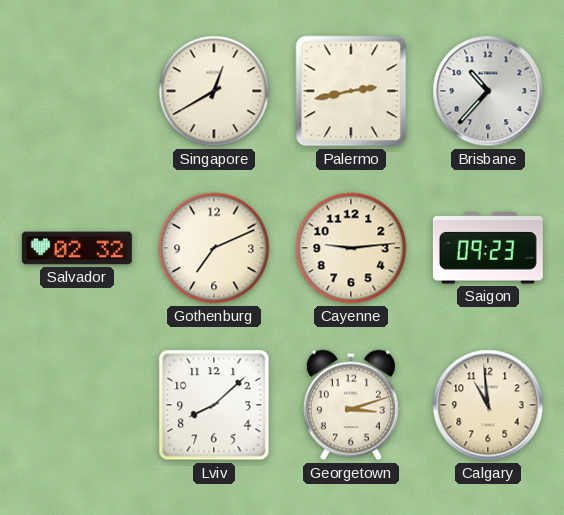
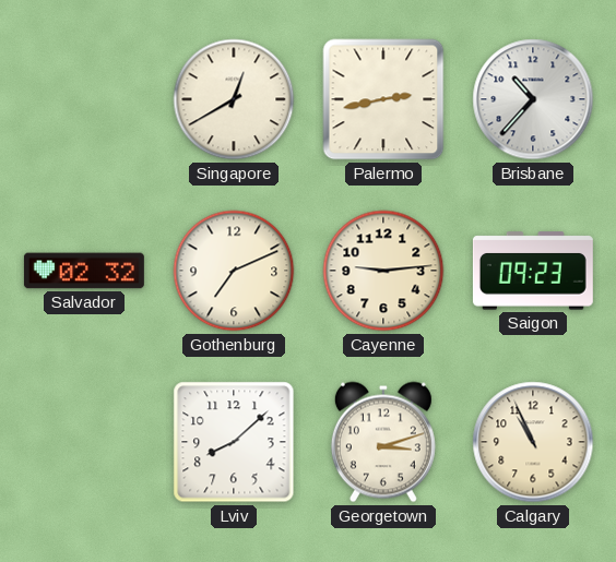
Calgary: 10:59 -> 10:56
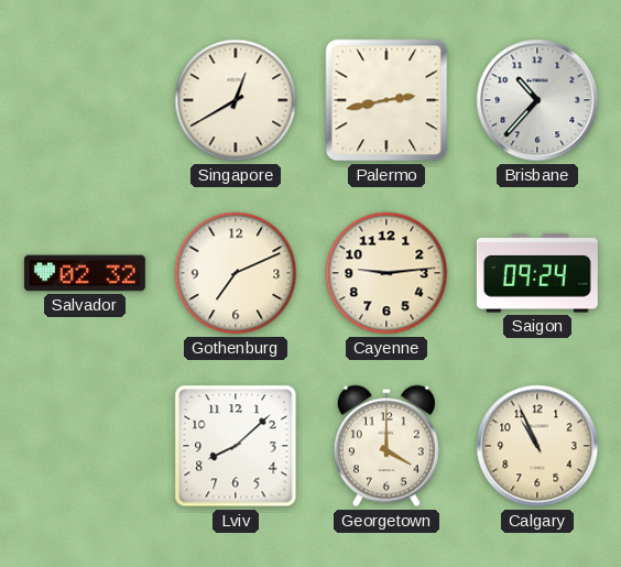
Saigon: 09:23 -> 09:24
Georgetown: 3:12 -> 4:00
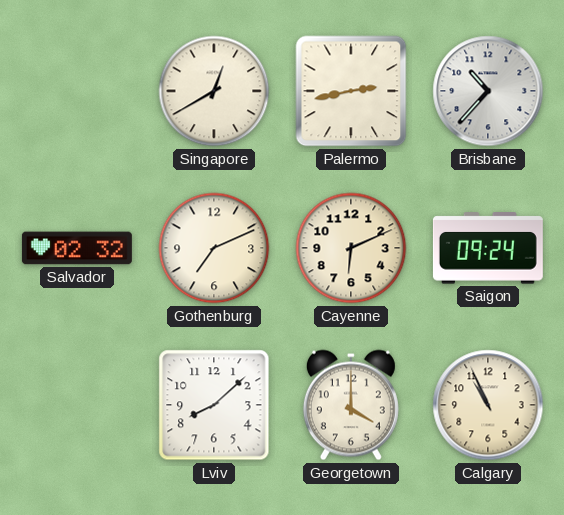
Cayenne: 9:14 -> 6:11
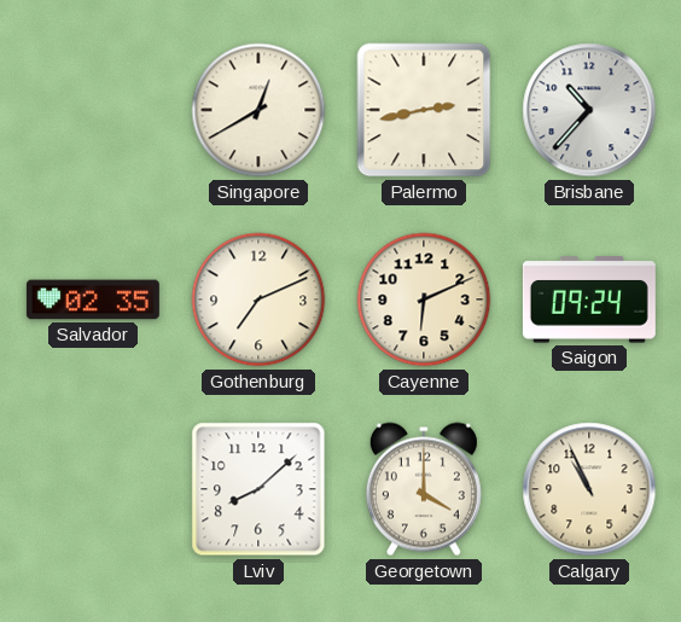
Salvador: 02:32 -> 02:35
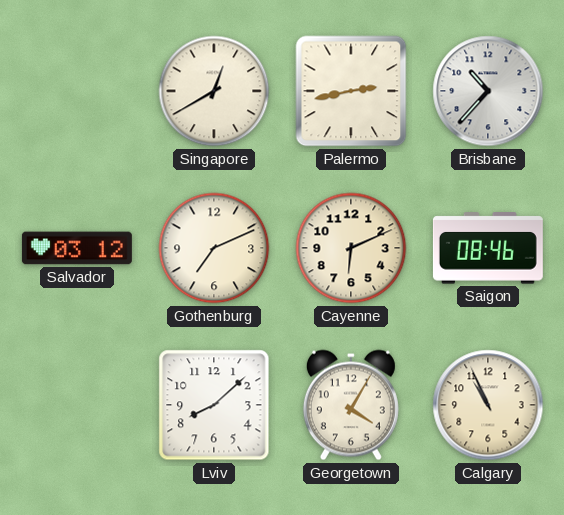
Salvador: 02:35 -> 03:12
Saigon: 09:24 -> 08:46
Georgetown: 4:00 -> 4:05
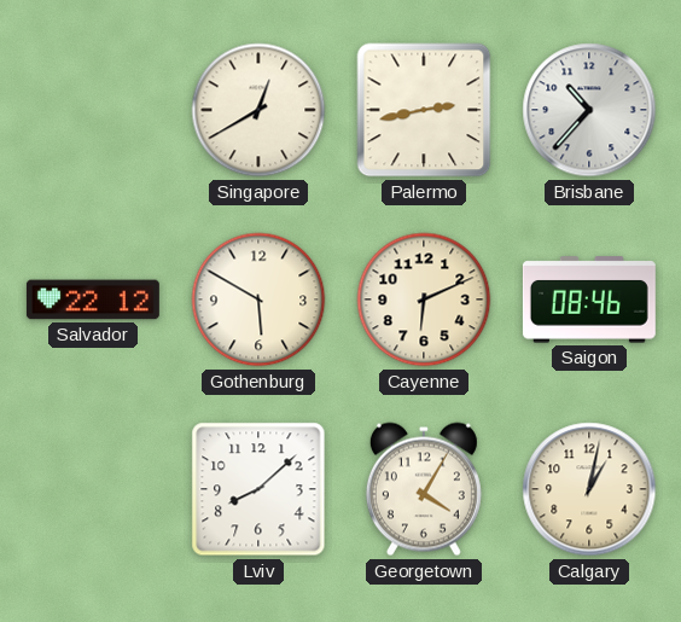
Salvador: 03:12 -> 22:12
Gothenburg: 7:11 -> 5:50
Calgary: 10:56 -> 1:02
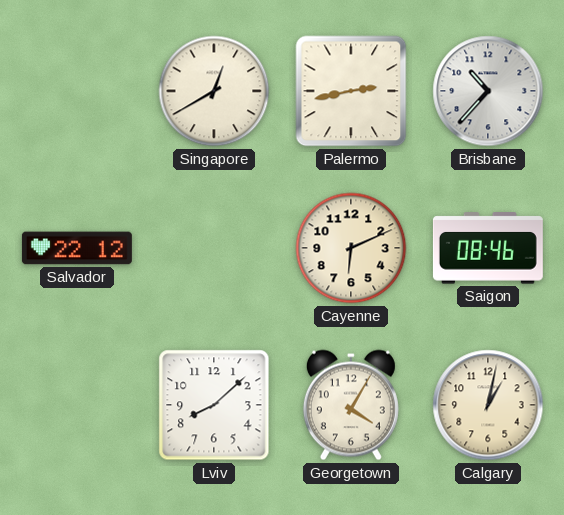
Gothenburg: 5:50 -> none
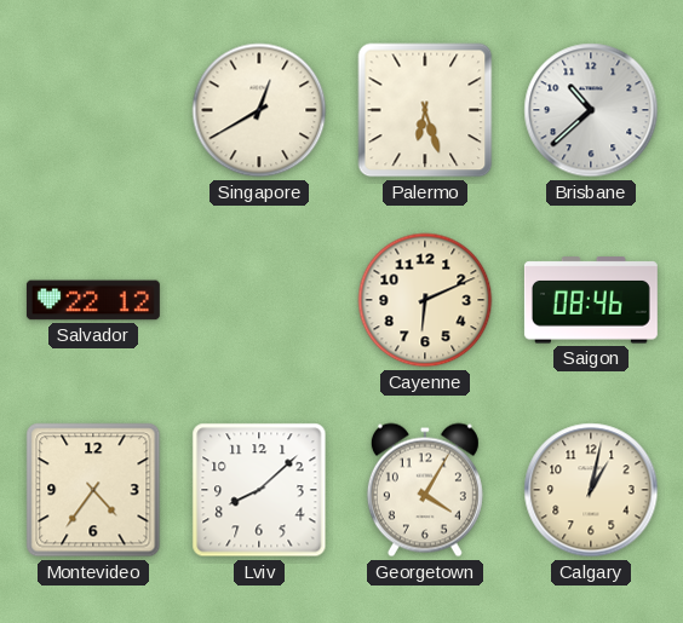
Palermo: 2:43 -> 6:27
Brisbane: 10:37 -> 10:38
Montevideo: none -> 4:36
